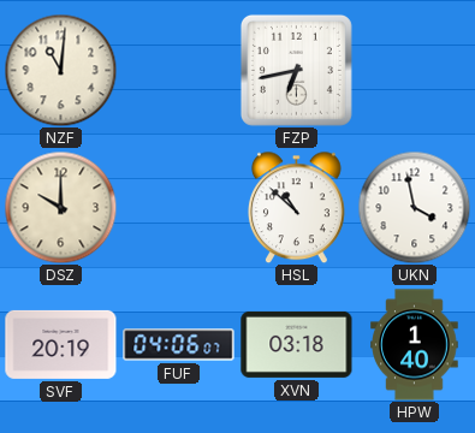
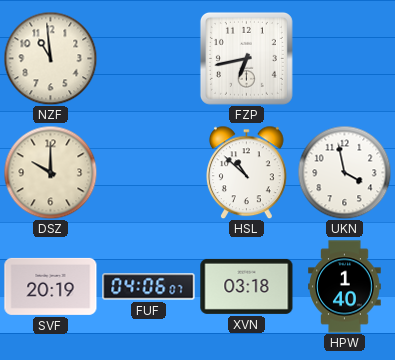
NZF: 11:01 -> 10:59
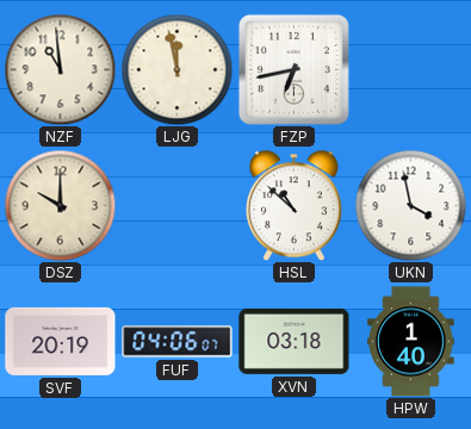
LJG: none -> 11:58
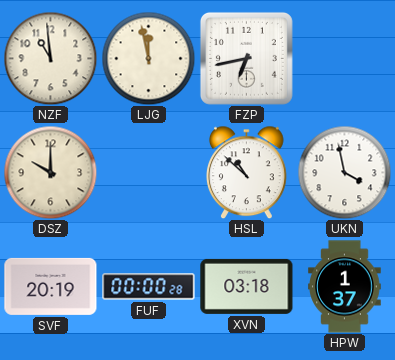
FUF: 04:06 -> 00:00
HPW: 1:40 -> 1:37
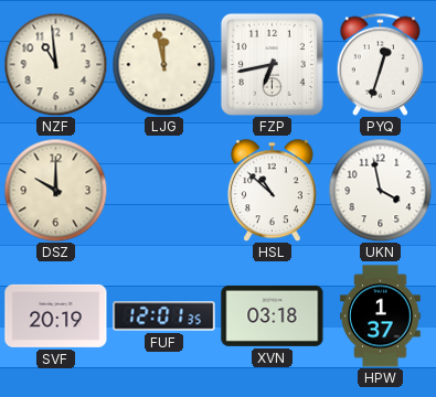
PYQ: none -> 12:33
FUF: 00:00 -> 12:01
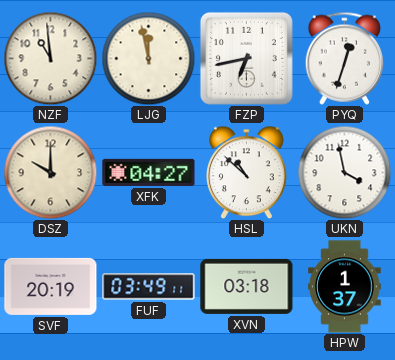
XFK: none -> 04:27
FUF: 12:01 -> 03:49
